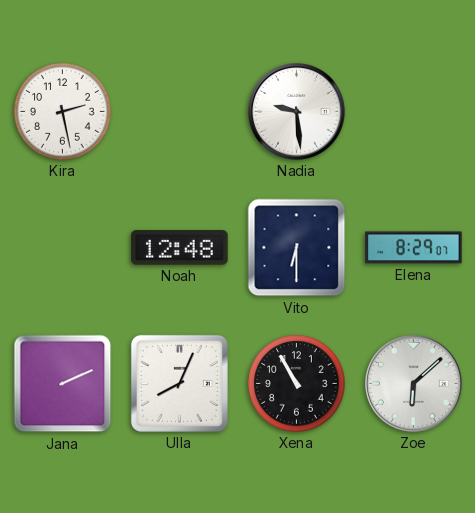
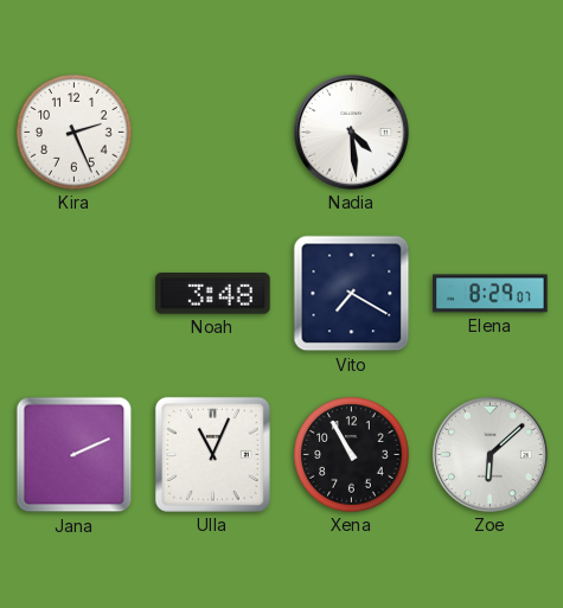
Kira: 2:28 -> 2:26
Nadia: 9:29 -> 4:29
Noah: 12:48 -> 3:48
Vito: 6:30 -> 7:20
Ulla: 8:04 -> 11:04
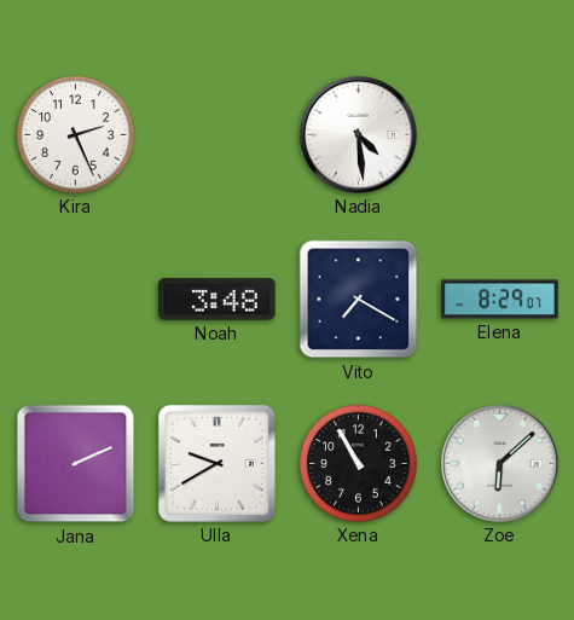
Ulla: 11:04 -> 9:40
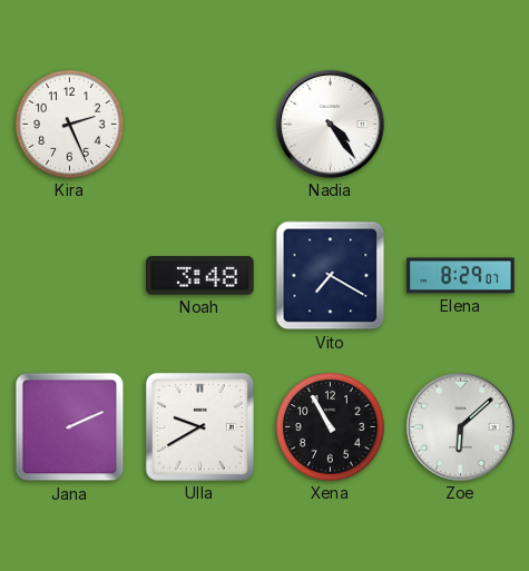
Nadia: 4:29 -> 4:24
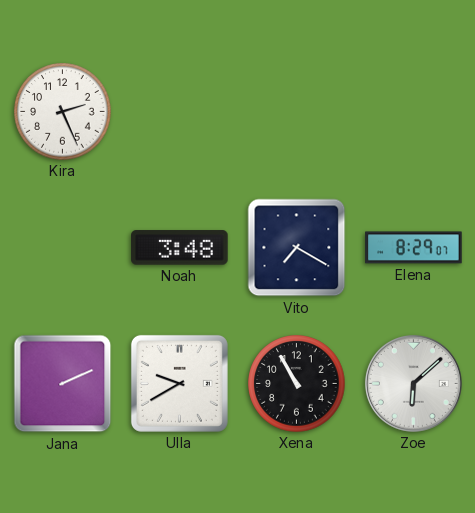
Nadia: 4:24 -> none
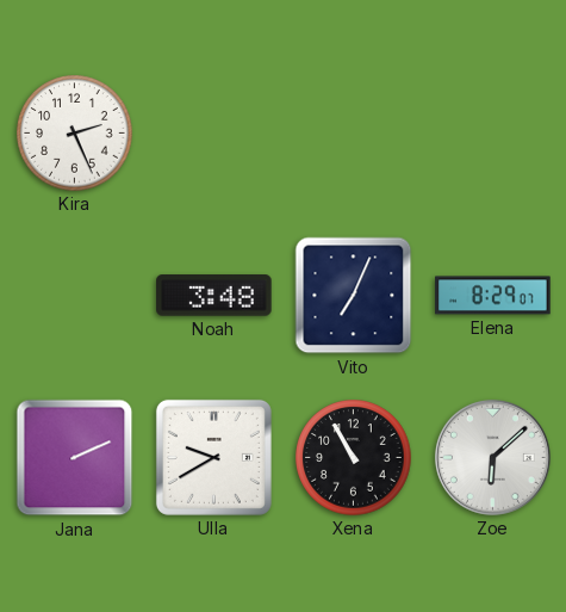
Vito: 7:20 -> 7:04
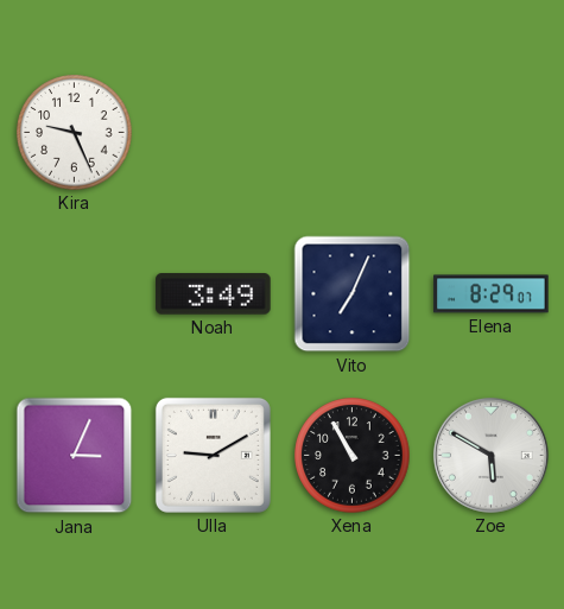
Kira: 2:26 -> 9:26
Noah: 3:48 -> 3:49
Jana: 2:11 -> 3:04
Ulla: 9:40 -> 9:10
Zoe: 6:08 -> 5:50
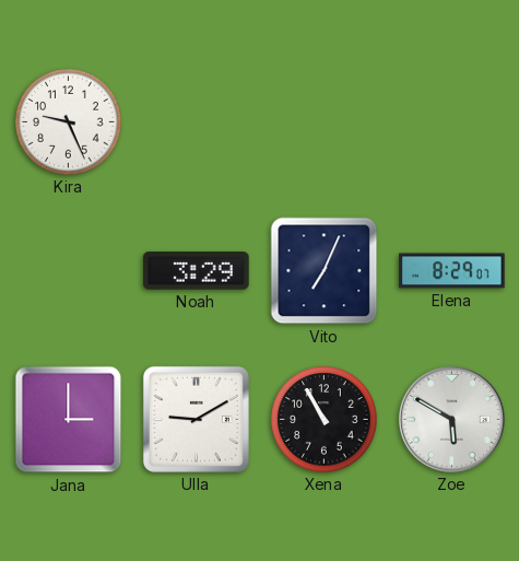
Noah: 3:49 -> 3:29
Jana: 3:04 -> 3:00
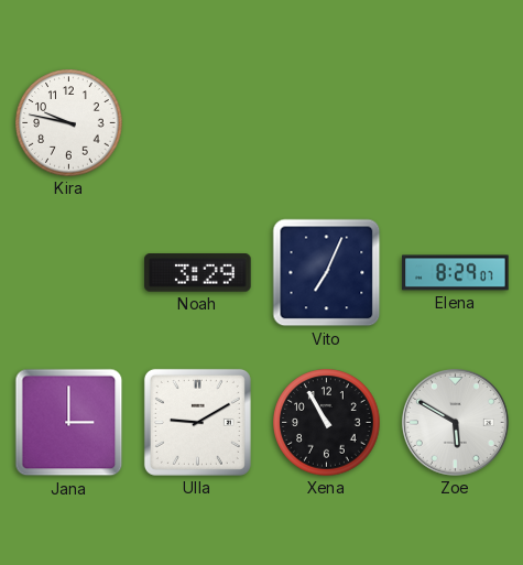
Kira: 9:26 -> 9:47
